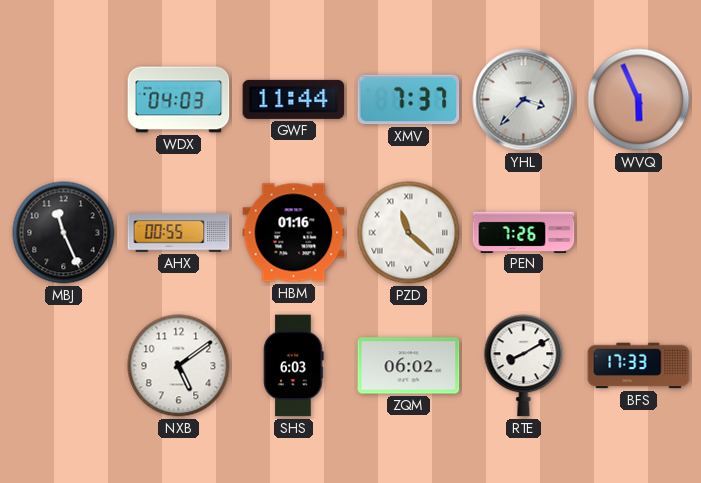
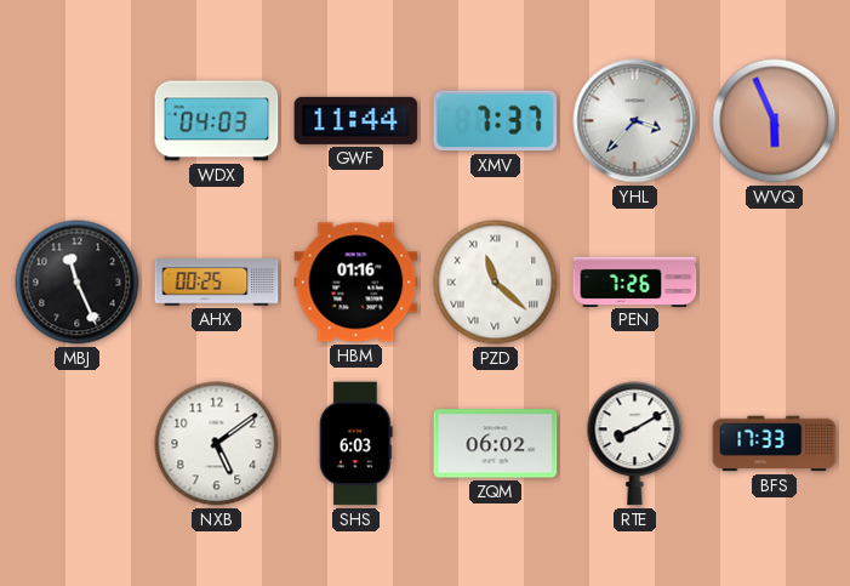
AHX: 00:55 -> 00:25
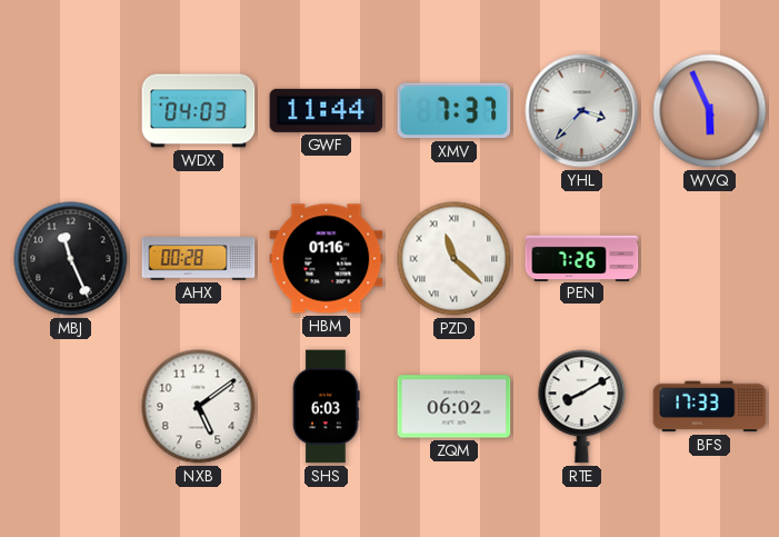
AHX: 00:25 -> 00:28
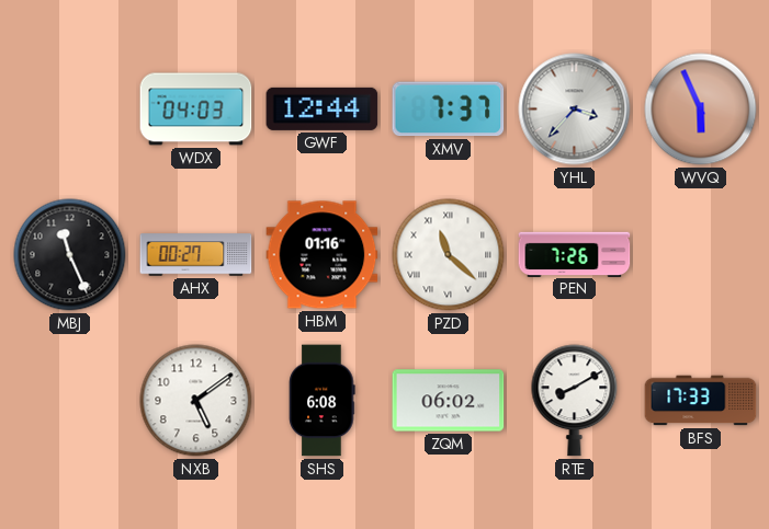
GWF: 11:44 -> 12:44
AHX: 00:28 -> 00:27
SHS: 6:03 -> 6:08
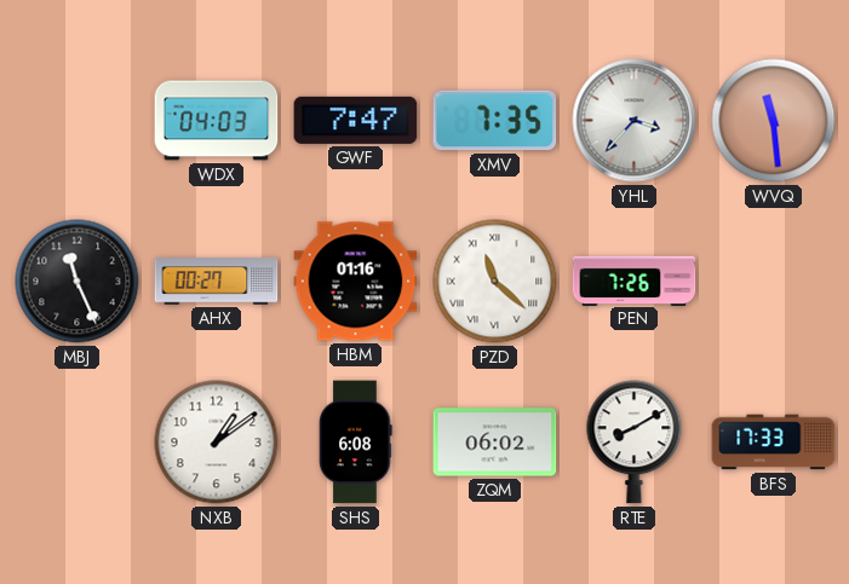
GWF: 12:44 -> 7:47
XMV: 7:37 -> 7:35
WVQ: 5:56 -> 11:29
NXB: 5:09 -> 1:09
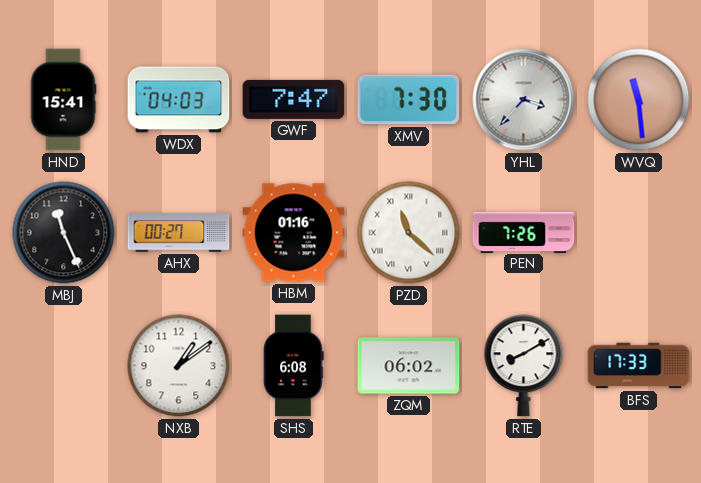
HND: none -> 15:41
XMV: 7:35 -> 7:30
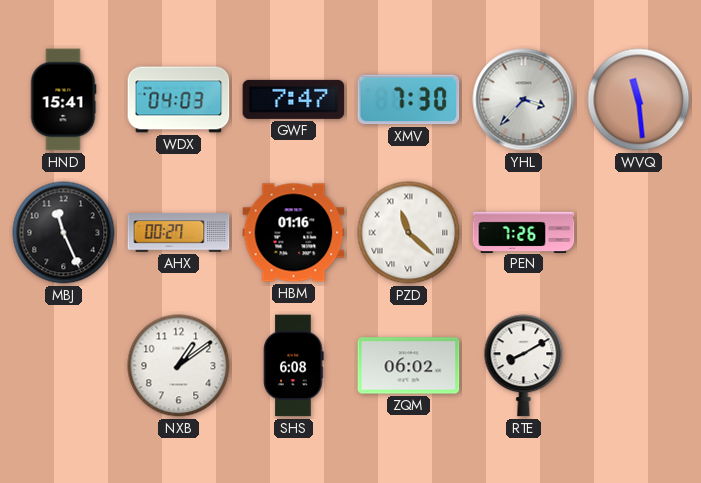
BFS: 17:33 -> none
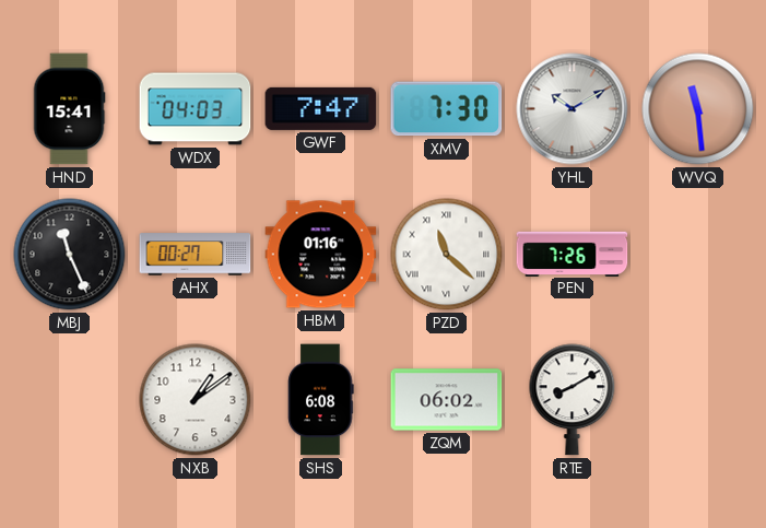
YHL: 3:37 -> 10:10
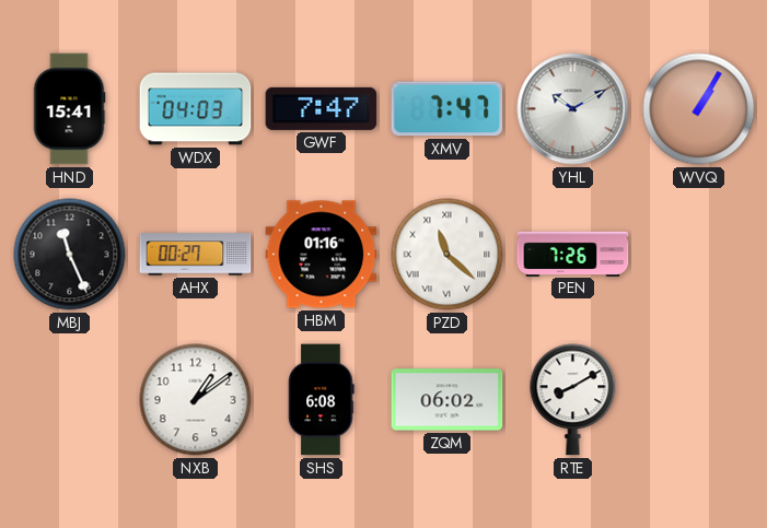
XMV: 7:30 -> 7:47
WVQ: 11:29 -> 1:05
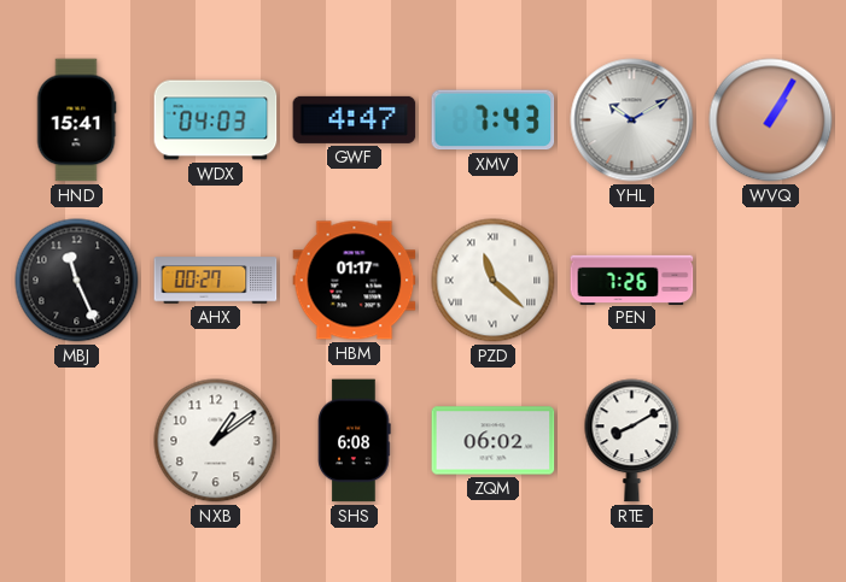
GWF: 7:47 -> 4:47
XMV: 7:47 -> 7:43
HBM: 01:16 -> 01:17
